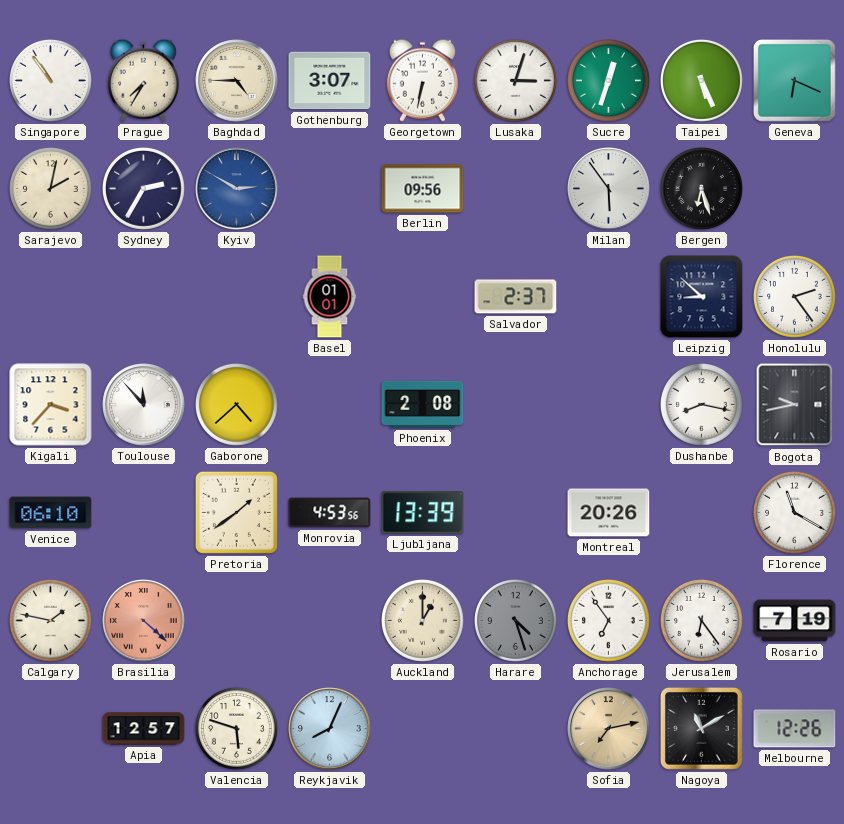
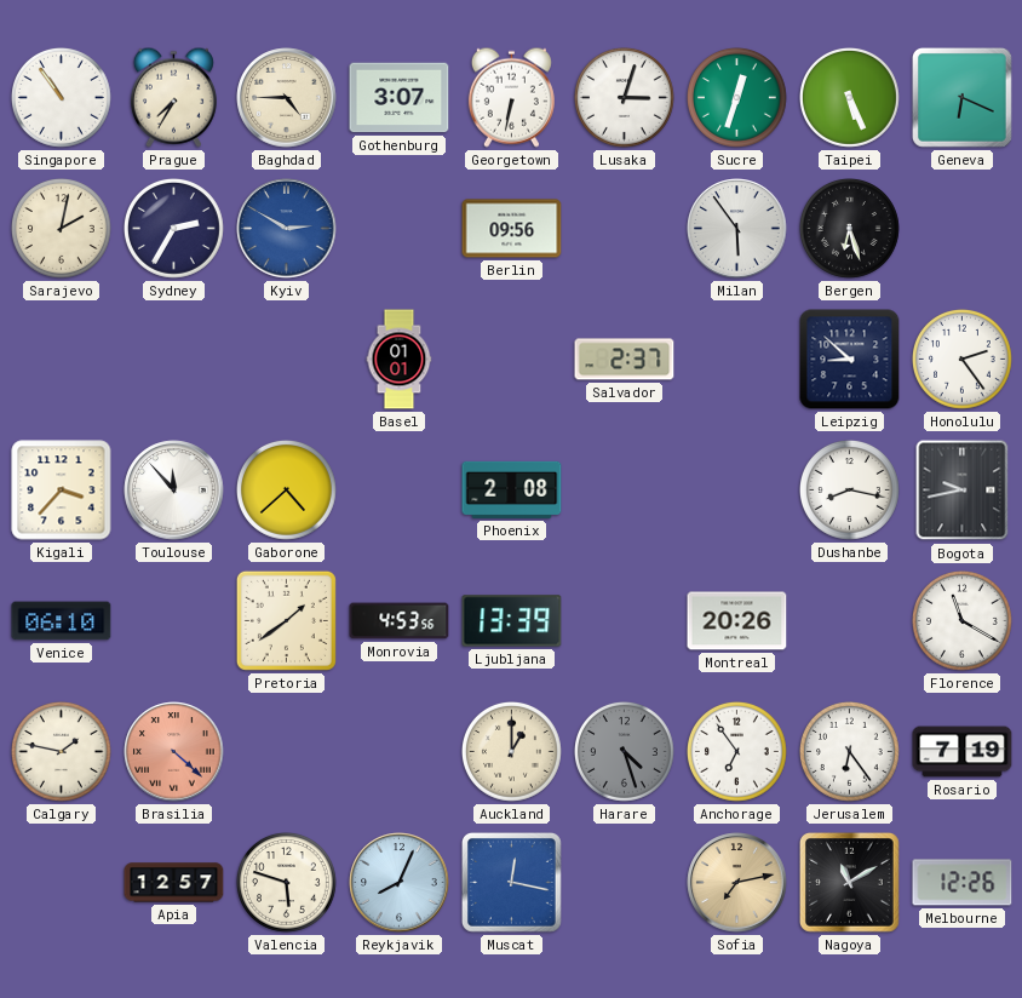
Muscat: none -> 12:17
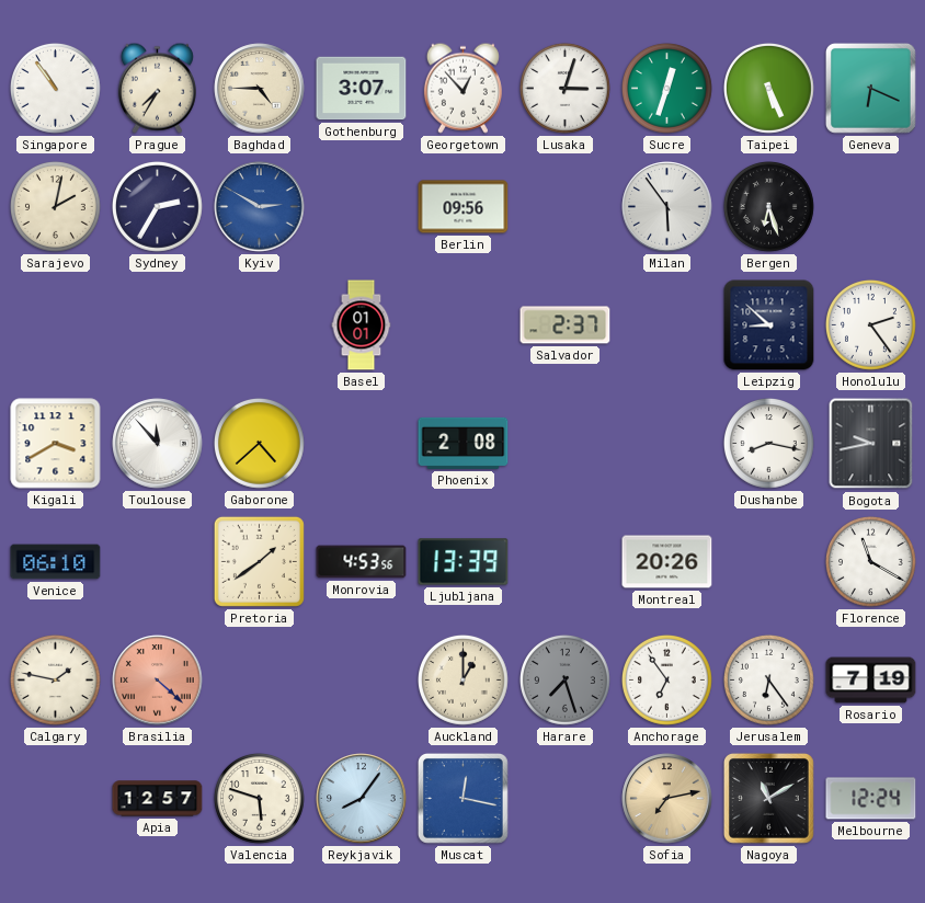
Georgetown: 6:32 -> 12:53
Kigali: 3:37 -> 3:40
Harare: 4:27 -> 7:27
Reykjavik: 8:04 -> 8:06
Melbourne: 12:26 -> 12:24
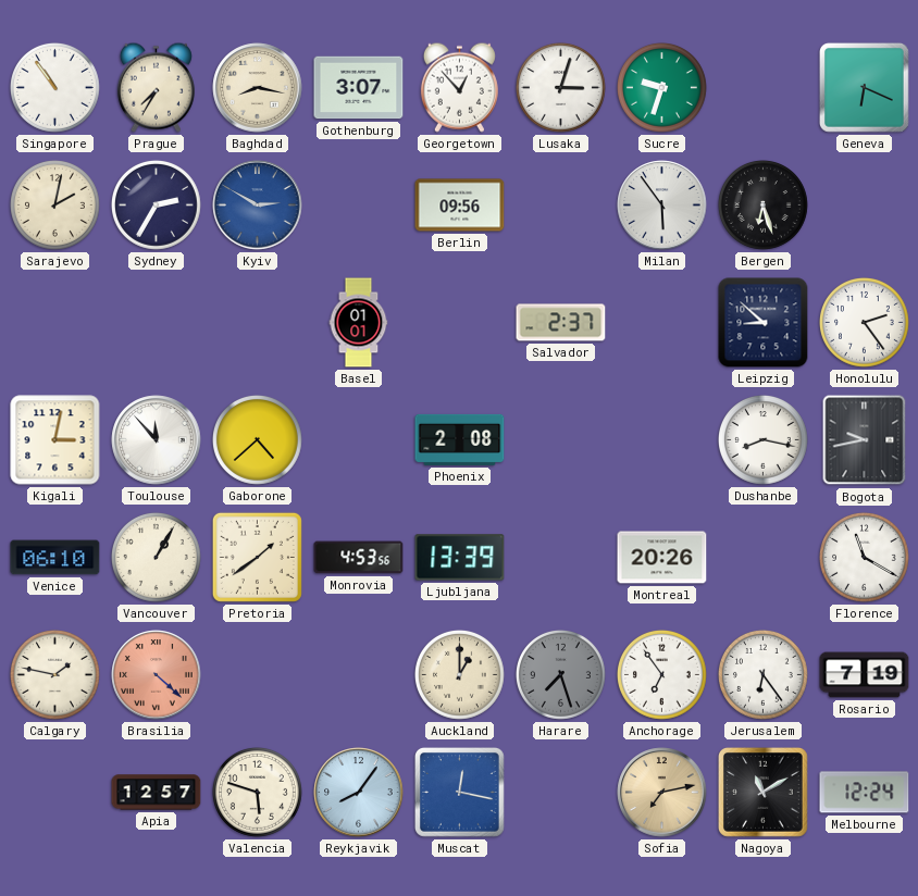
Baghdad: 4:45 -> 8:17
Sucre: 12:33 -> 9:33
Taipei: 5:26 -> none
Kigali: 3:40 -> 3:02
Vancouver: none -> 1:05
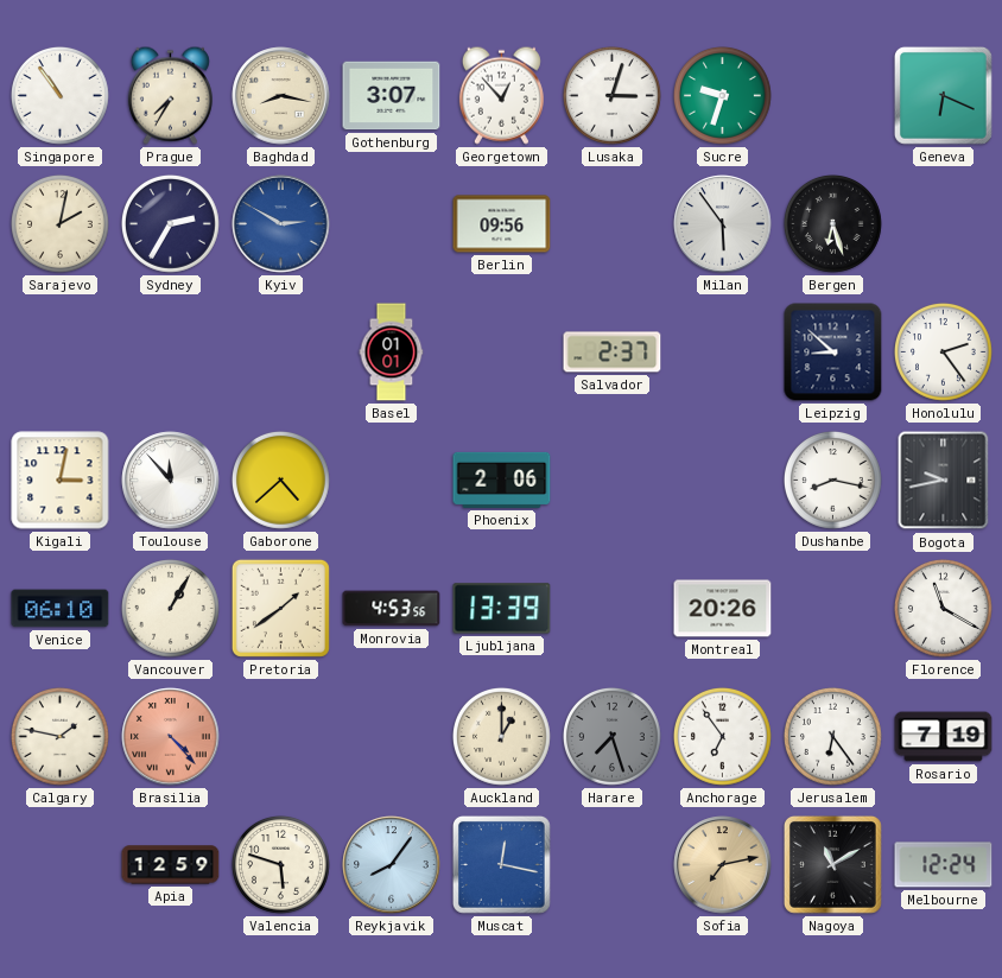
Phoenix: 2:08 -> 2:06
Brasilia: 4:22 -> 4:23
Apia: 12:57 -> 12:59
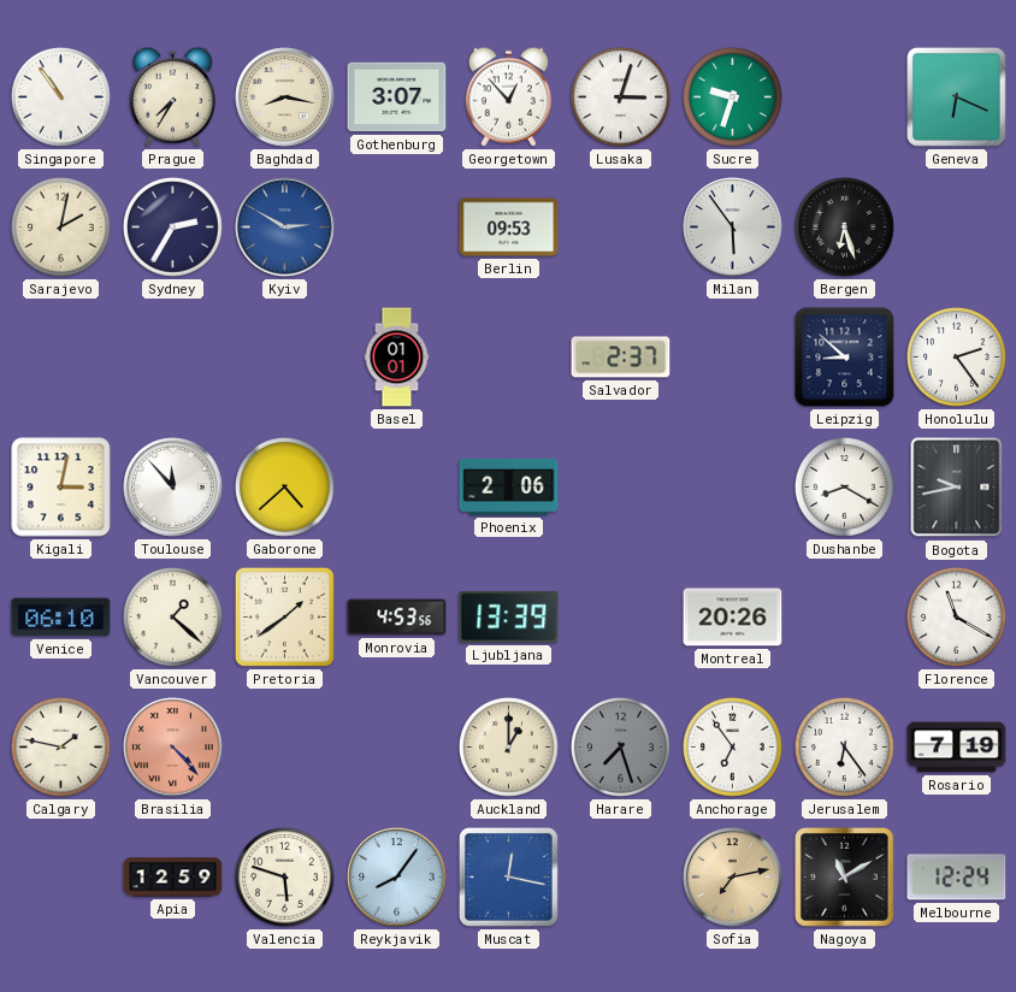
Berlin: 09:56 -> 09:53
Dushanbe: 8:17 -> 8:20
Vancouver: 1:05 -> 1:22
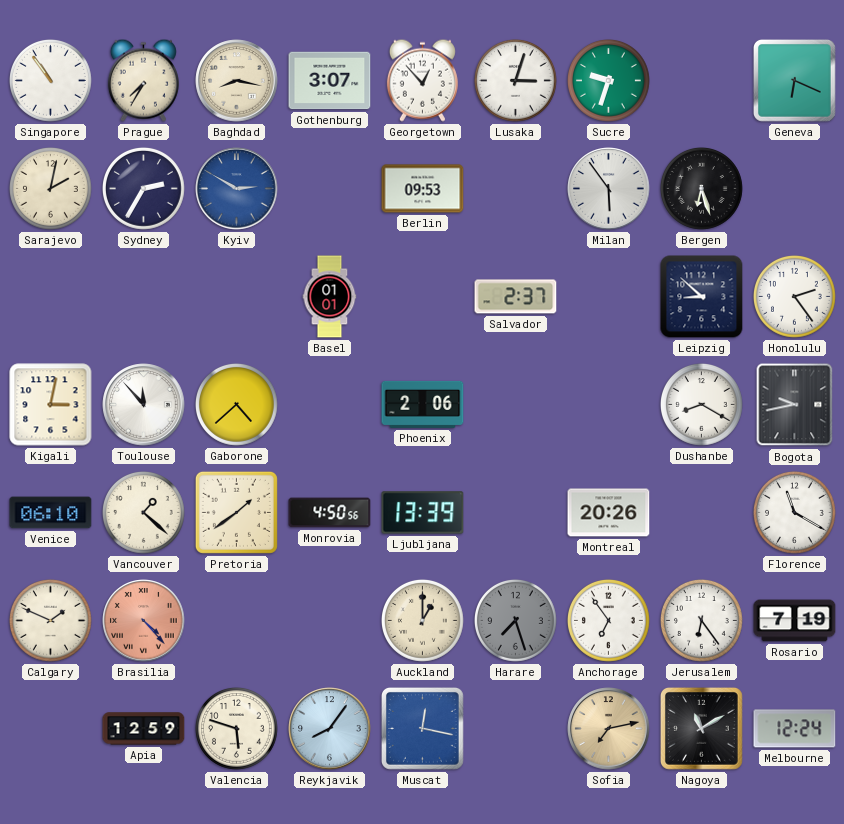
Monrovia: 4:53 -> 4:50
Calgary: 1:47 -> 1:49
